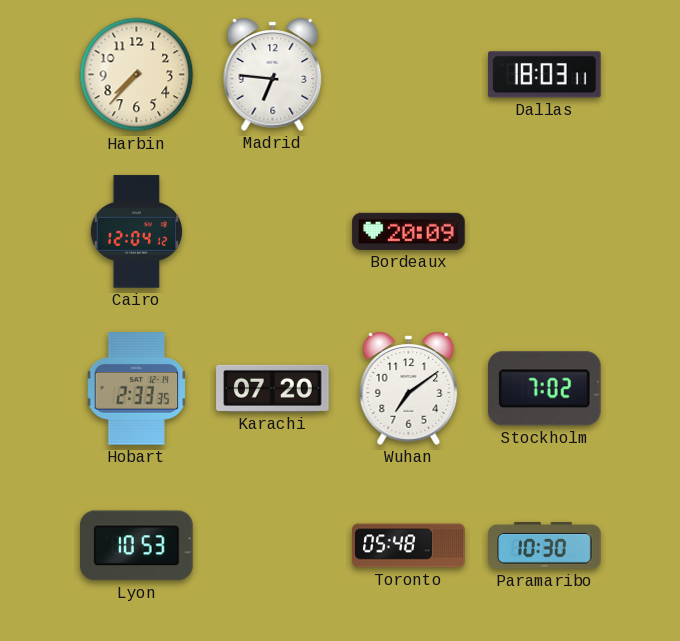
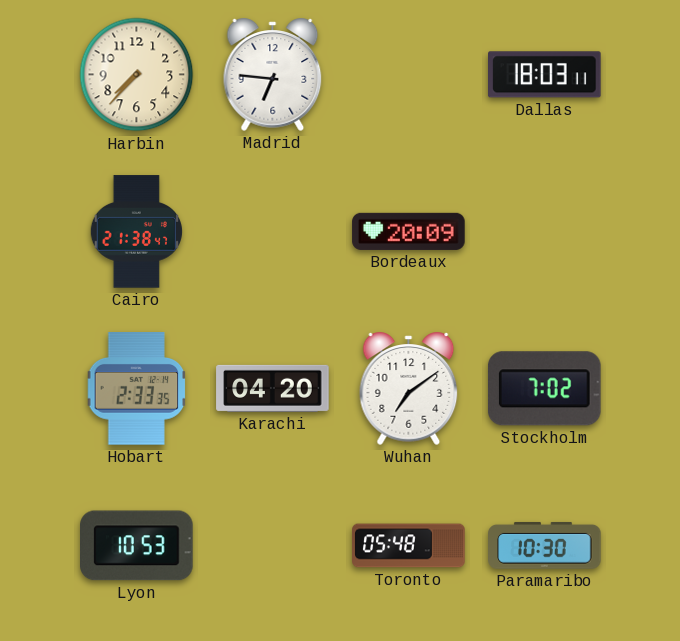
Cairo: 12:04 -> 21:38
Karachi: 07:20 -> 04:20
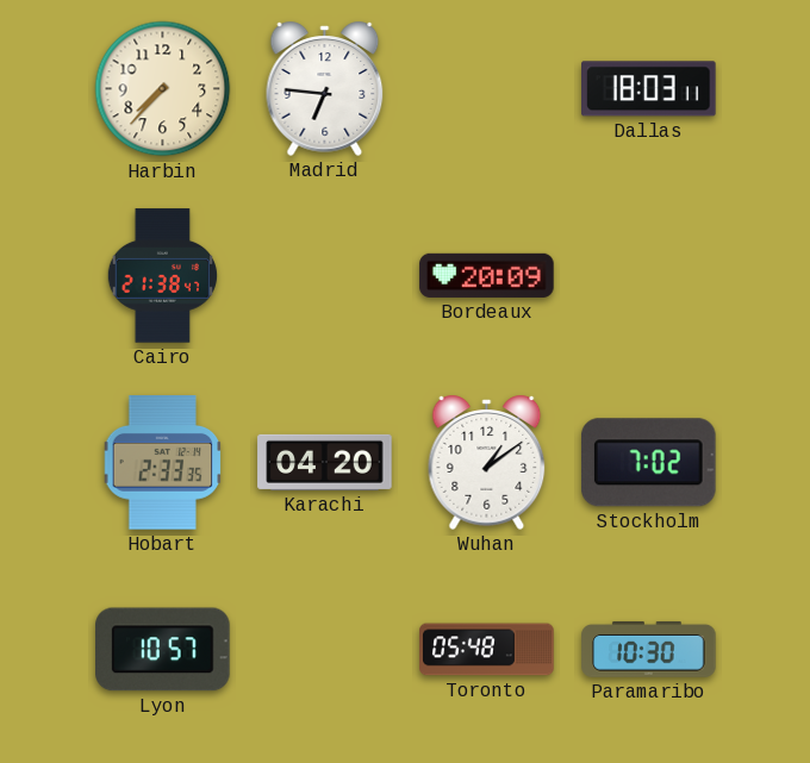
Wuhan: 7:09 -> 1:09
Lyon: 10:53 -> 10:57
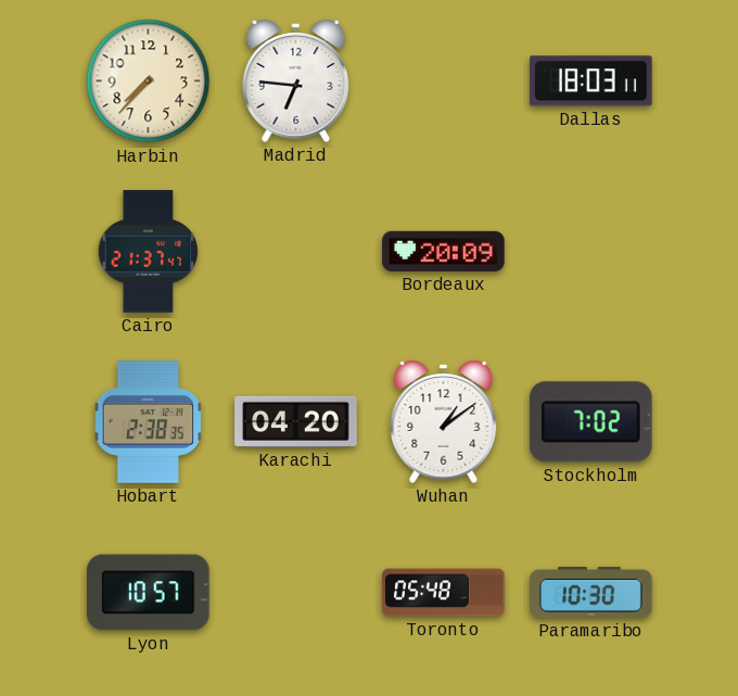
Cairo: 21:38 -> 21:37
Hobart: 2:33 -> 2:38
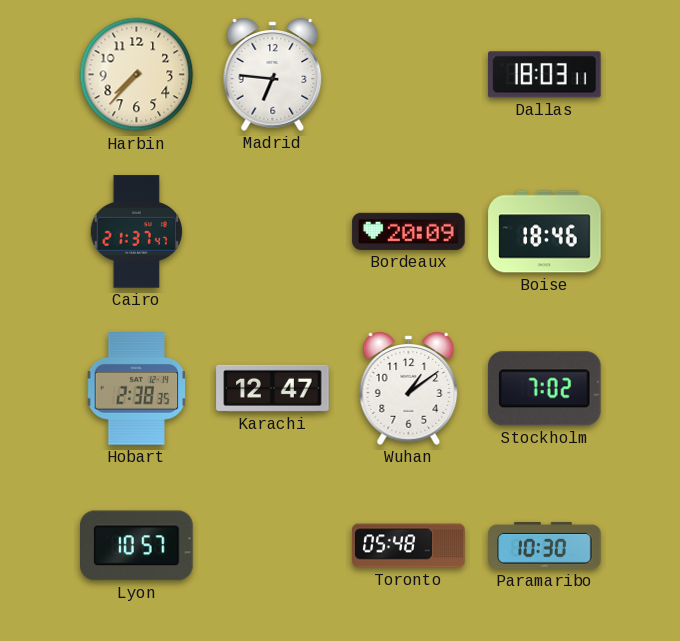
Boise: none -> 18:46
Karachi: 04:20 -> 12:47
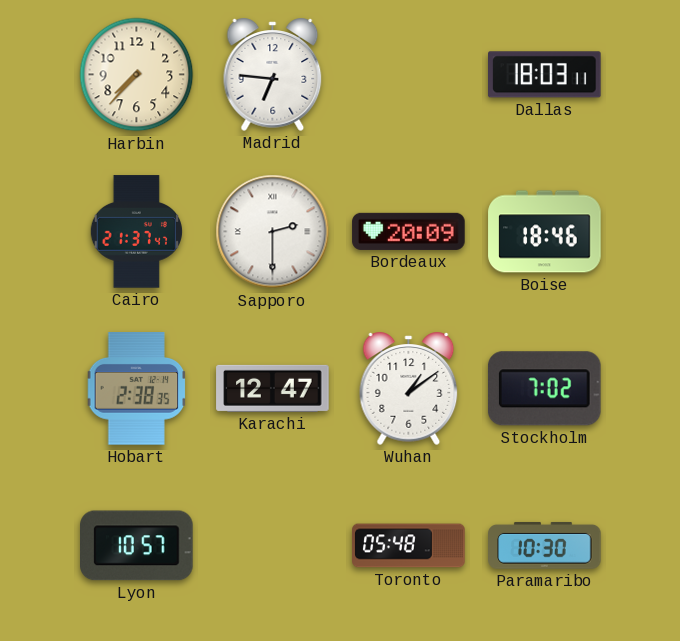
Sapporo: none -> 2:30
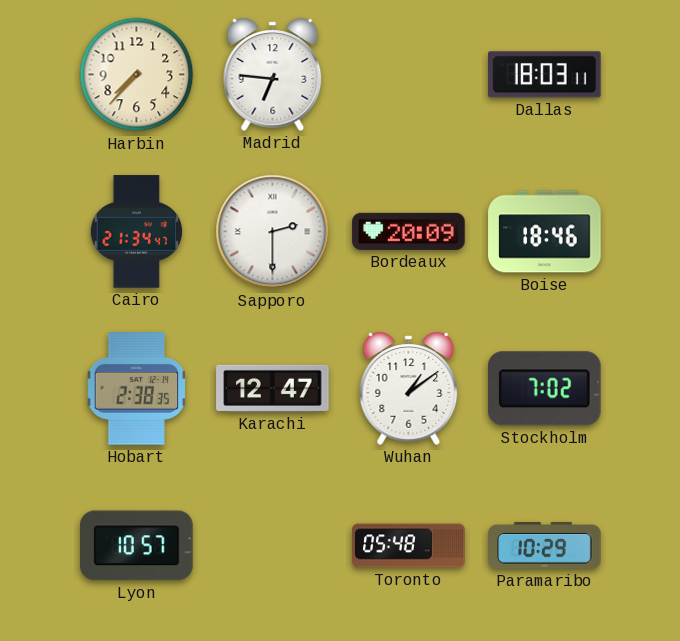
Cairo: 21:37 -> 21:34
Paramaribo: 10:30 -> 10:29
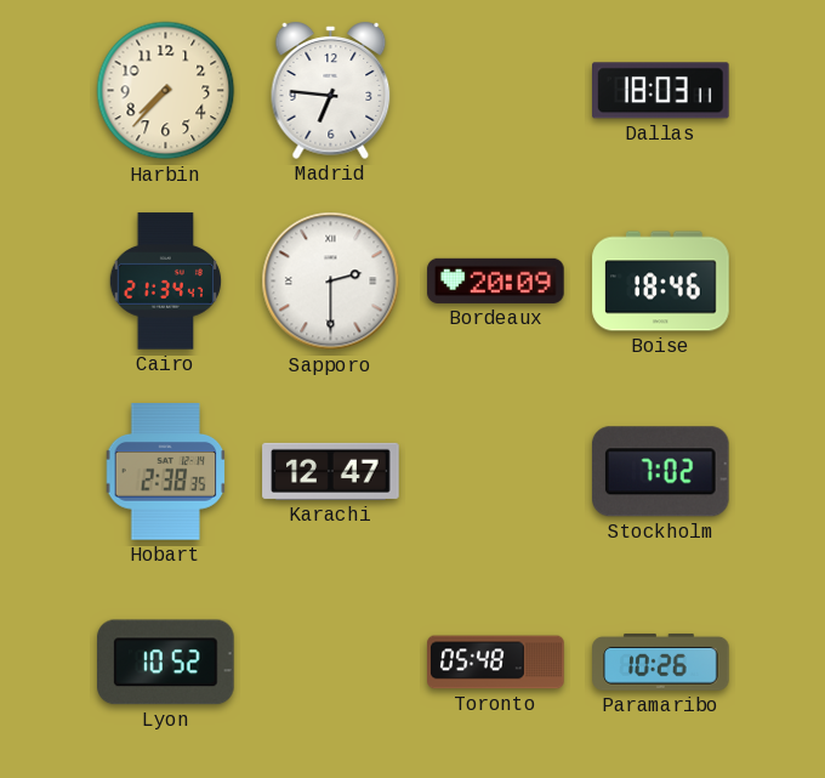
Wuhan: 1:09 -> none
Lyon: 10:57 -> 10:52
Paramaribo: 10:29 -> 10:26
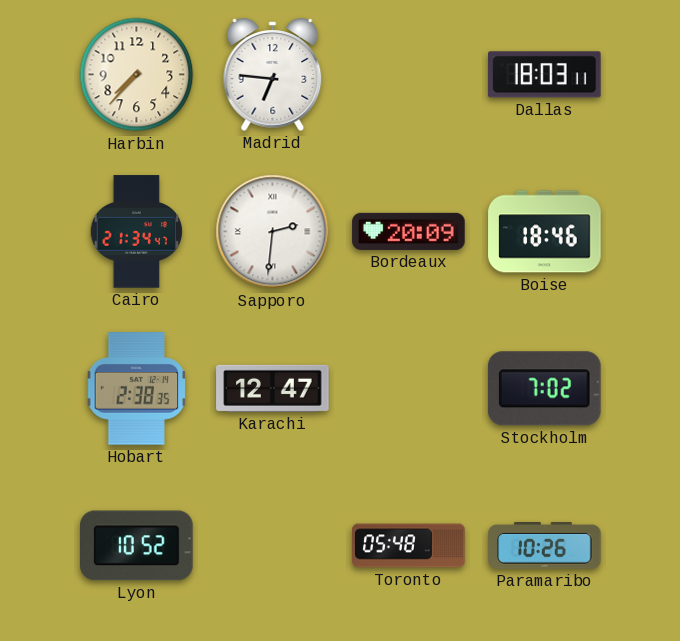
Sapporo: 2:30 -> 2:31
